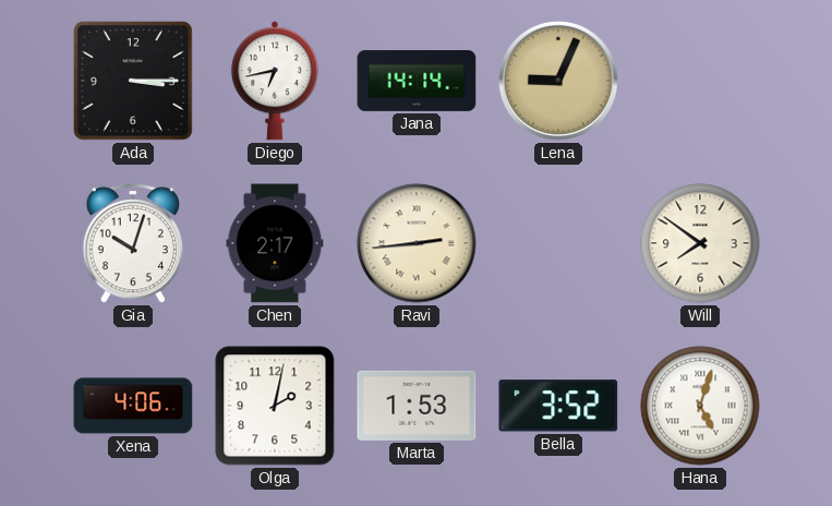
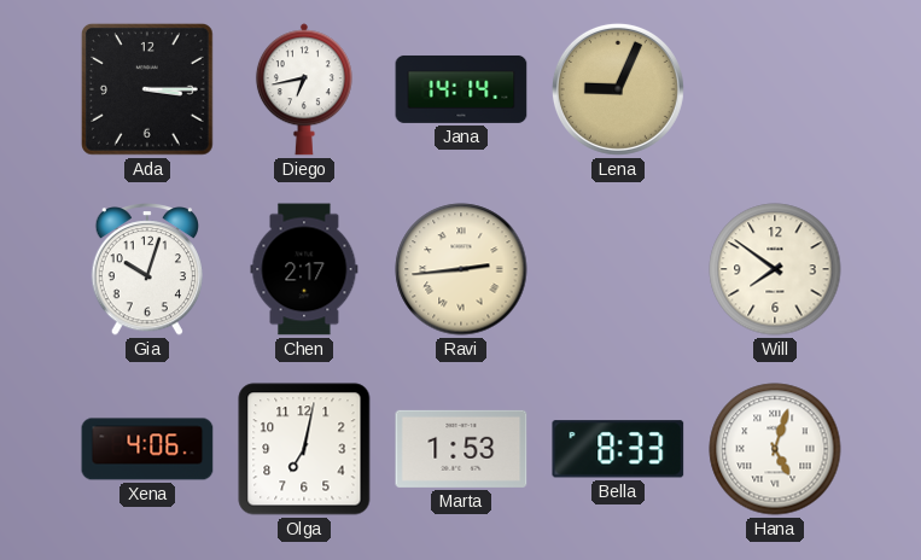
Olga: 2:02 -> 7:02
Bella: 3:52 -> 8:33
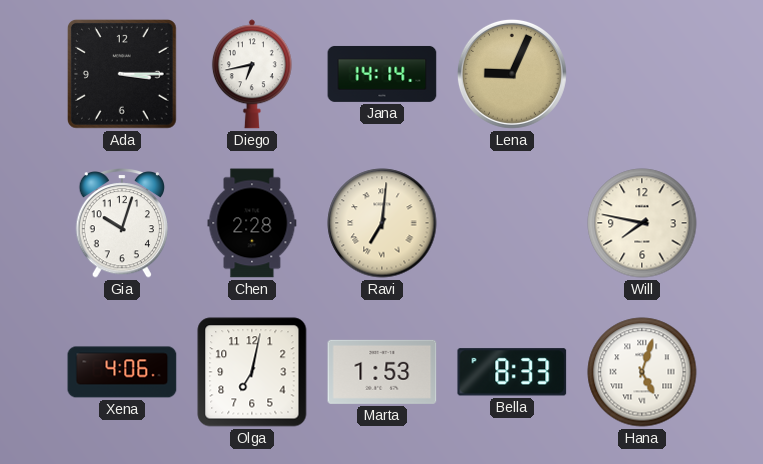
Chen: 2:17 -> 2:28
Ravi: 2:44 -> 7:01
Will: 7:51 -> 7:47
